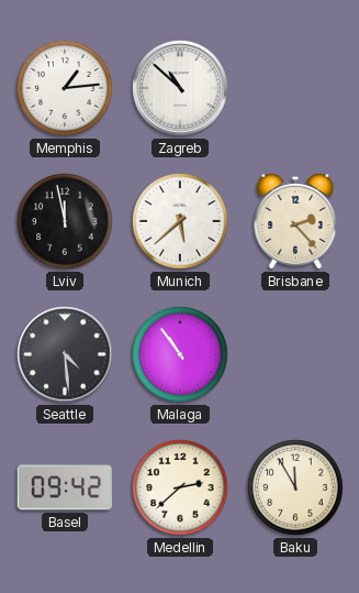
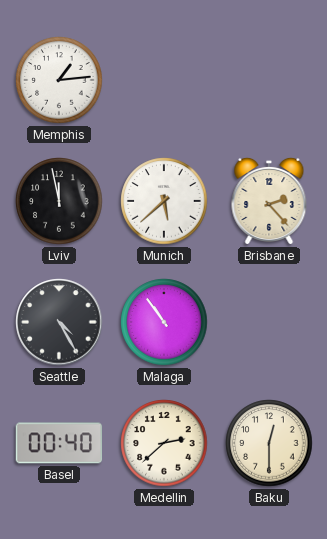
Zagreb: 10:52 -> none
Seattle: 4:29 -> 4:25
Basel: 09:42 -> 00:40
Baku: 11:55 -> 12:30
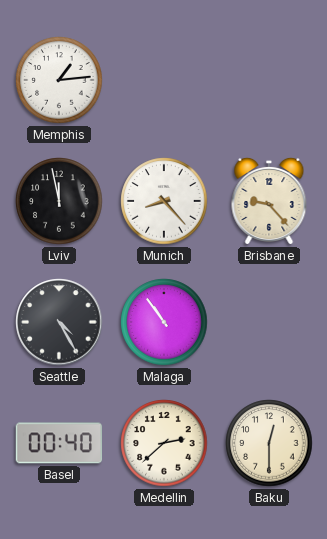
Munich: 5:38 -> 8:23
Brisbane: 2:23 -> 9:23
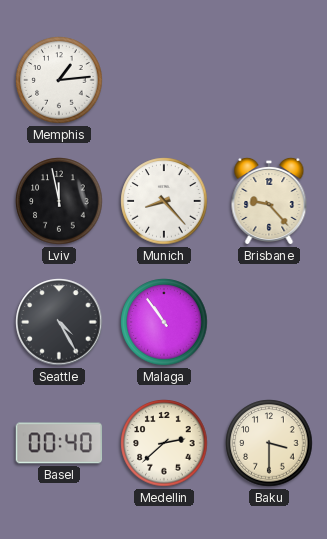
Baku: 12:30 -> 3:30
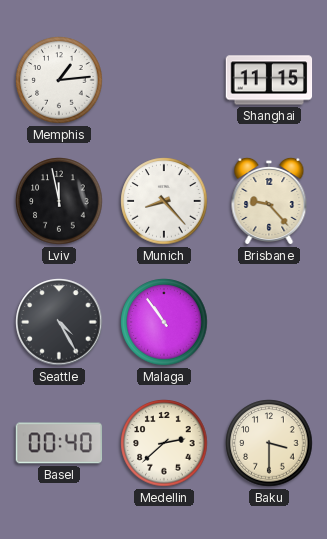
Shanghai: none -> 11:15
